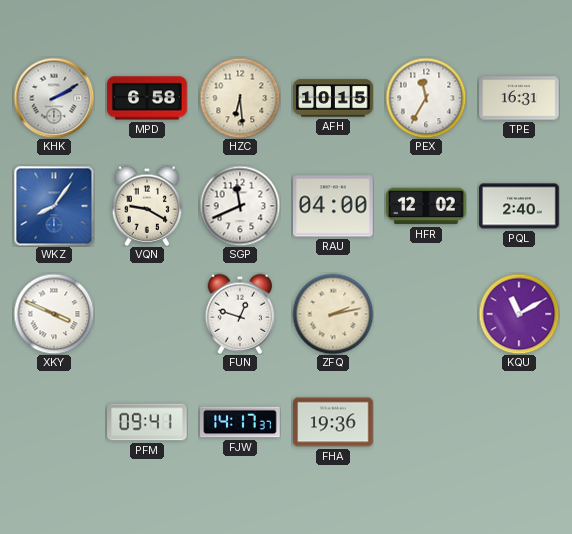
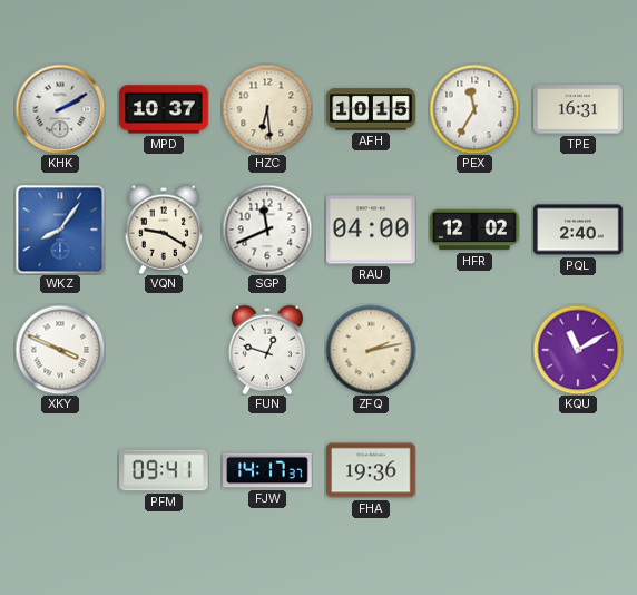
MPD: 6:58 -> 10:37
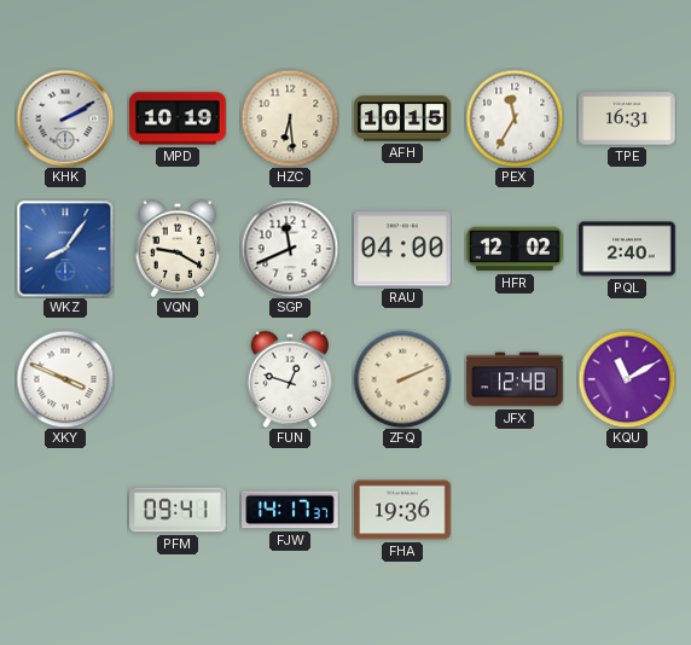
MPD: 10:37 -> 10:19
ZFQ: 2:13 -> 2:11
JFX: none -> 12:48
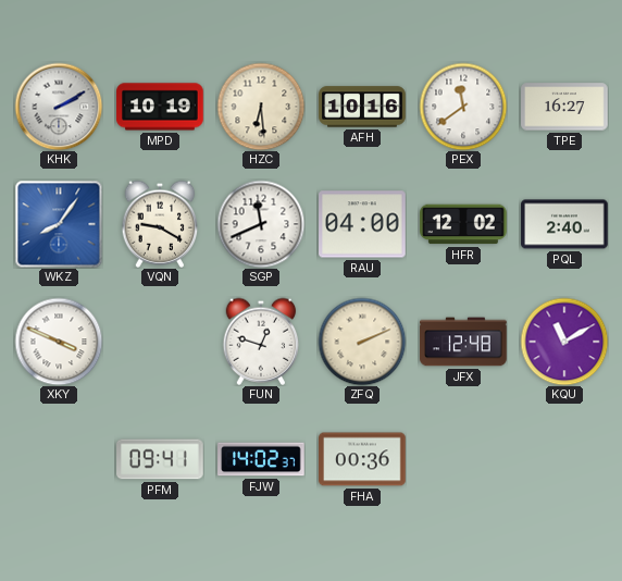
AFH: 10:15 -> 10:16
PEX: 11:35 -> 11:39
TPE: 16:31 -> 16:27
FJW: 14:17 -> 14:02
FHA: 19:36 -> 00:36
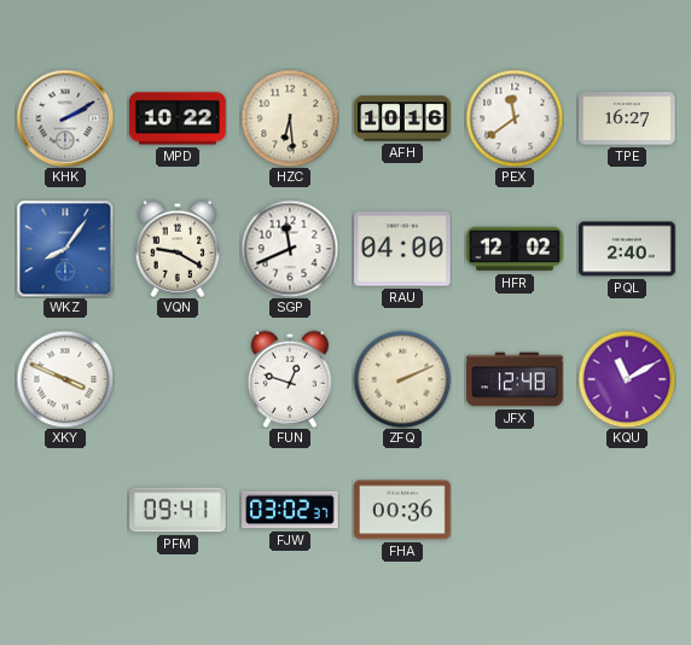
MPD: 10:19 -> 10:22
FJW: 14:02 -> 03:02
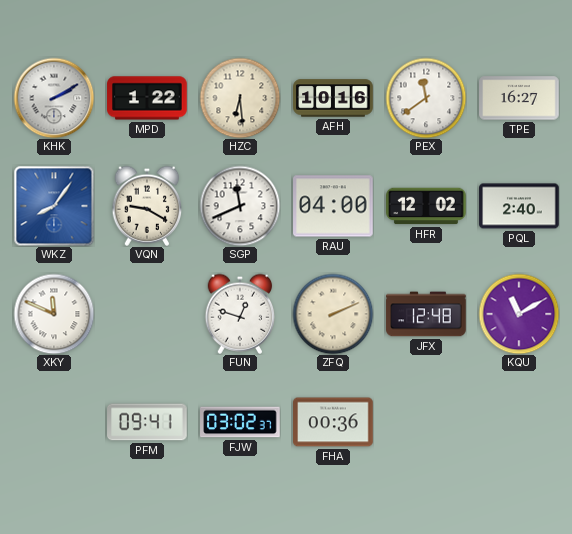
MPD: 10:22 -> 1:22
XKY: 3:49 -> 11:49
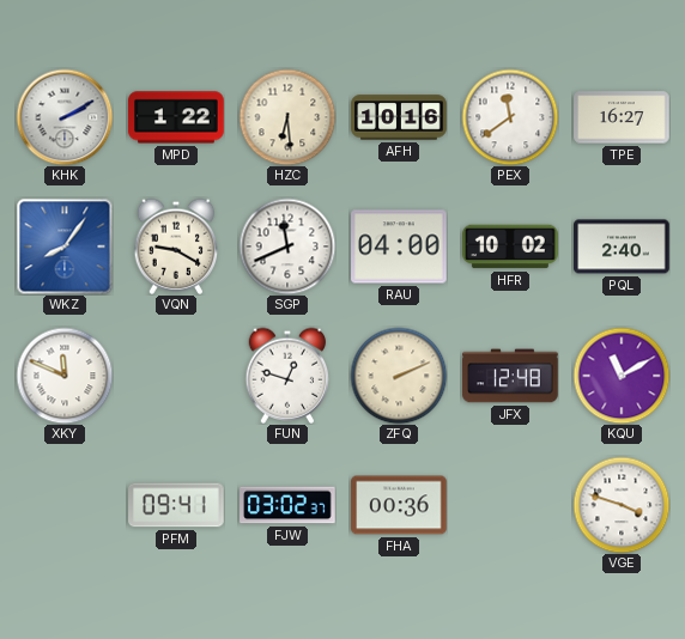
HFR: 12:02 -> 10:02
VGE: none -> 3:48
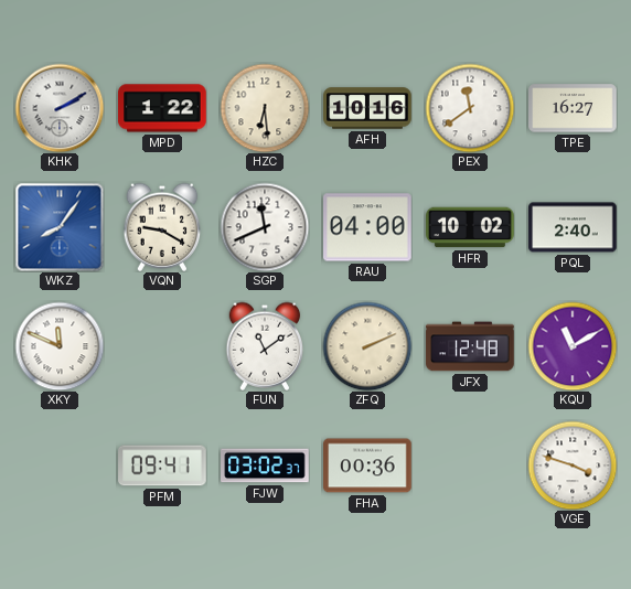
FUN: 12:48 -> 11:09
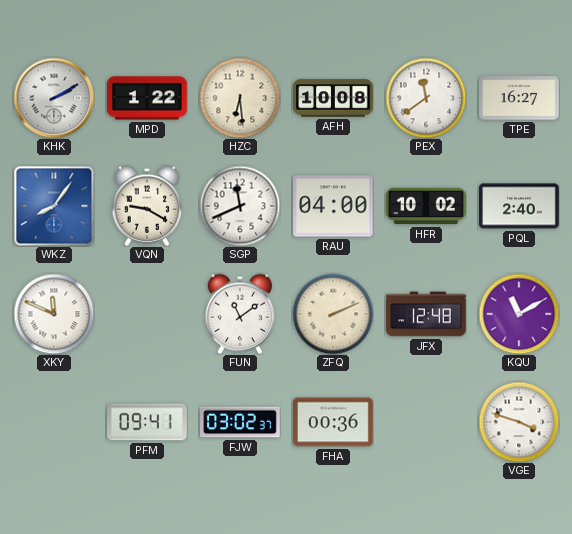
AFH: 10:16 -> 10:08
